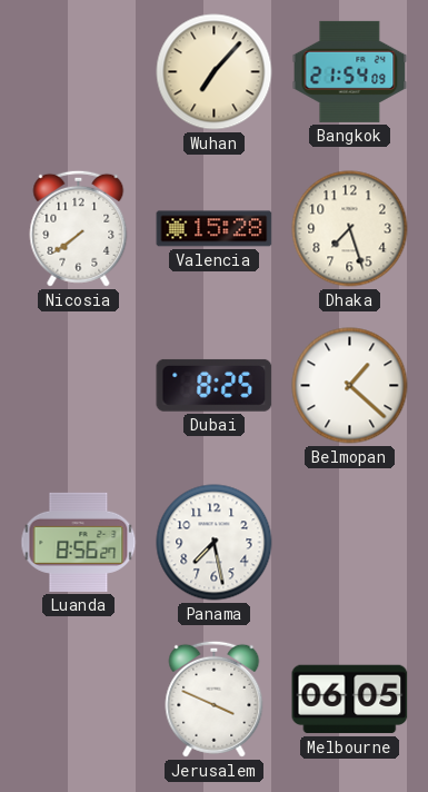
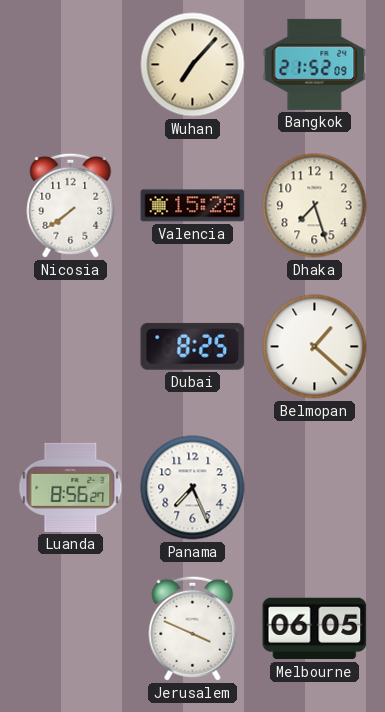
Bangkok: 21:54 -> 21:52
Panama: 7:28 -> 7:26
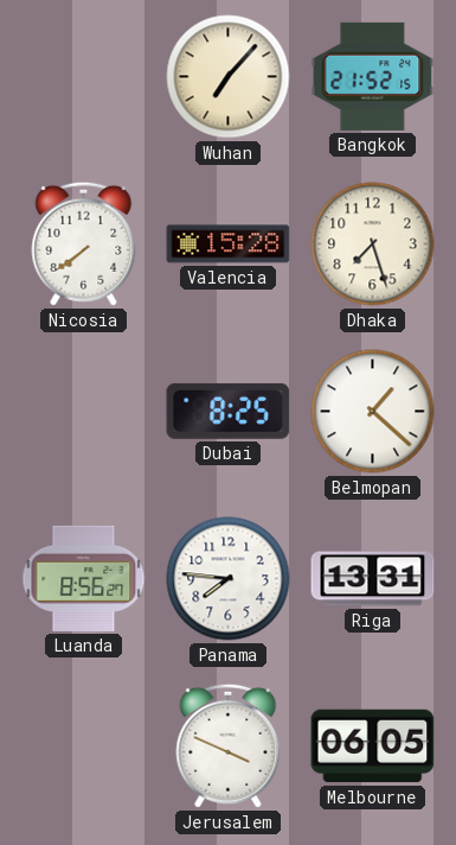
Bangkok: 21:52:09 -> 21:52:15
Panama: 7:26 -> 7:46
Riga: none -> 13:31
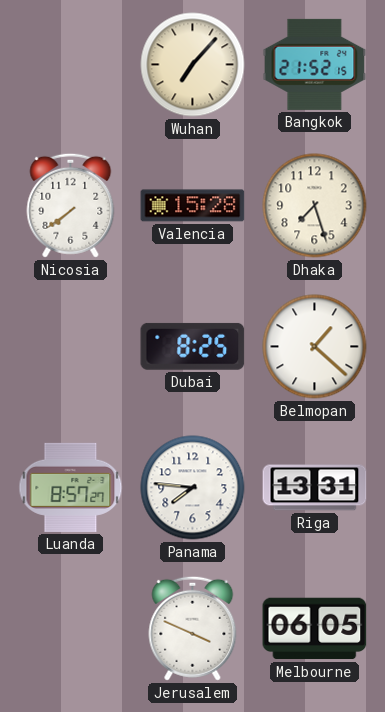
Luanda: 8:56 -> 8:57
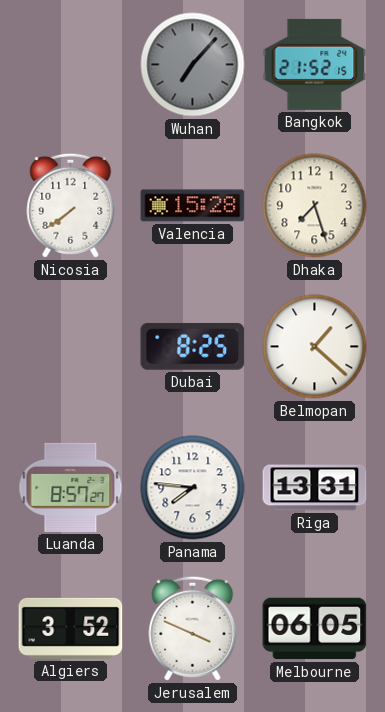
Wuhan dial: cream -> grey
Algiers: none -> 3:52
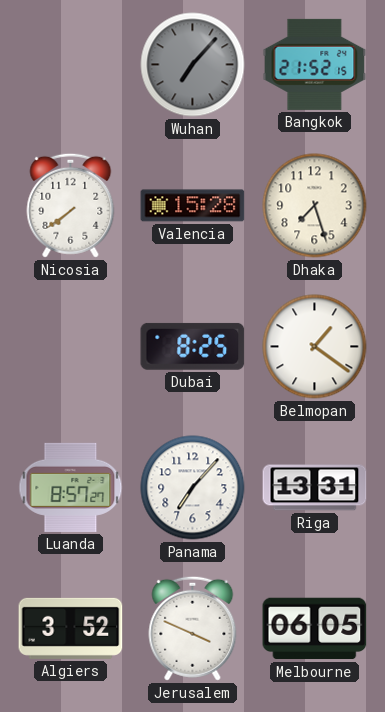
Belmopan: 1:22 -> 1:21
Panama: 7:46 -> 7:07
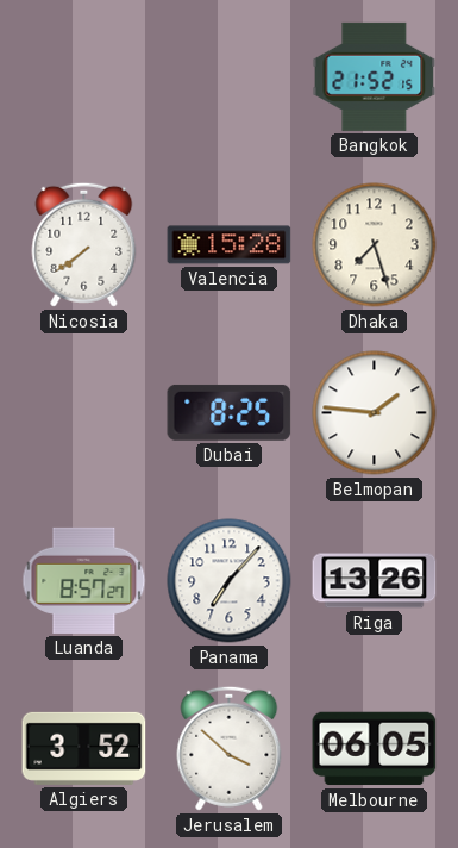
Wuhan: 7:07 -> none
Belmopan: 1:21 -> 1:46
Riga: 13:31 -> 13:26
Jerusalem: 3:49 -> 3:52
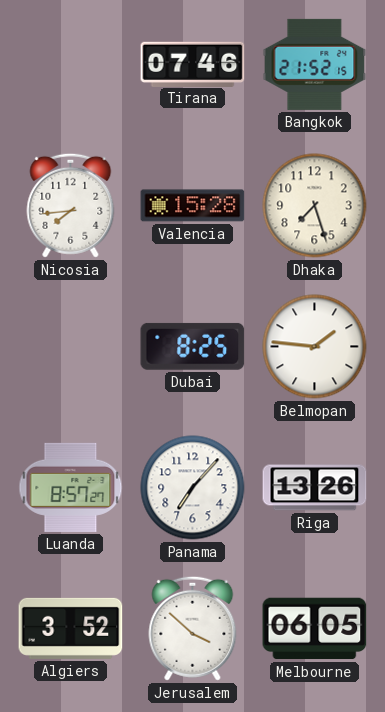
Tirana: none -> 07:46
Nicosia: 7:39 -> 7:44
